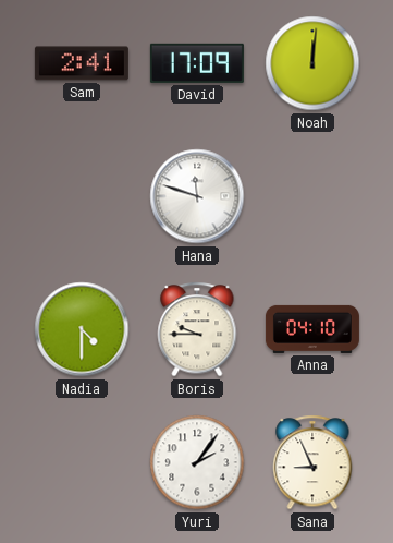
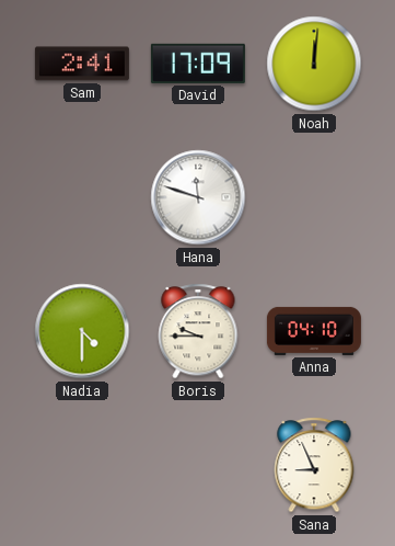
Yuri: 2:06 -> none
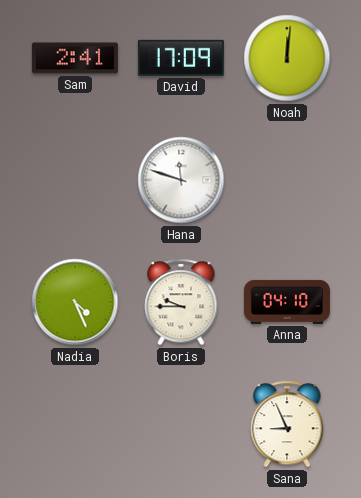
Nadia: 4:30 -> 4:26
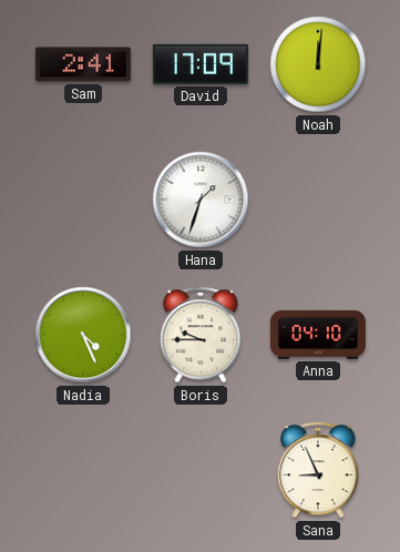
Hana: 11:48 -> 1:33
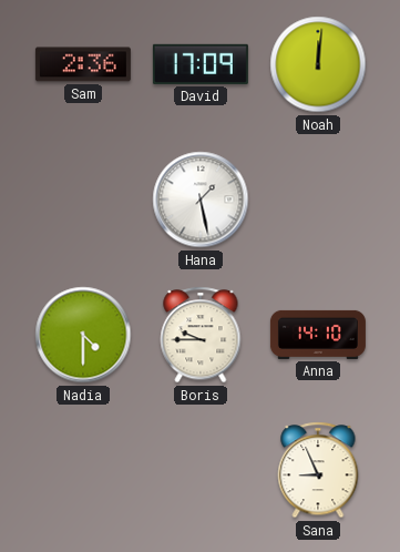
Sam: 2:41 -> 2:36
Hana: 1:33 -> 1:28
Nadia: 4:26 -> 4:30
Anna: 04:10 -> 14:10
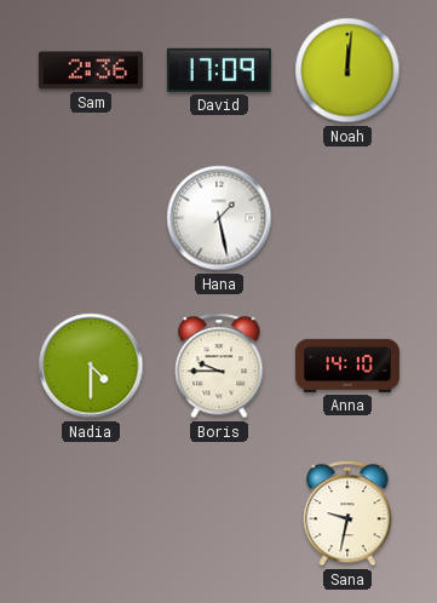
Sana: 8:56 -> 9:32
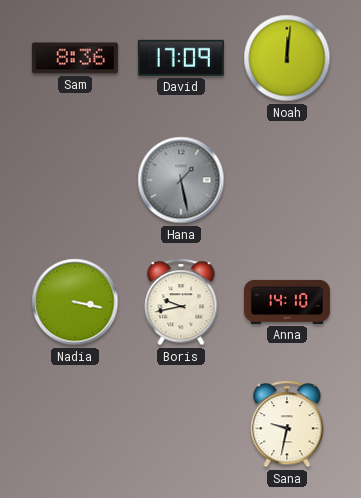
Sam: 2:36 -> 8:36
Hana dial: white -> grey
Nadia: 4:30 -> 3:17
Boris: 9:45 -> 9:43
